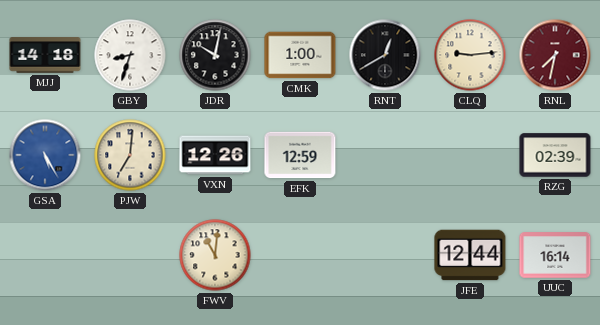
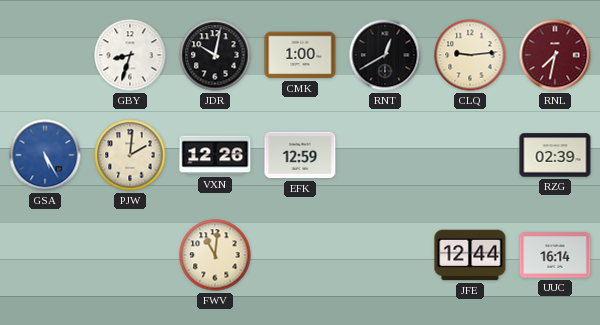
MJJ: 14:18 -> none
PJW: 7:01 -> 2:01
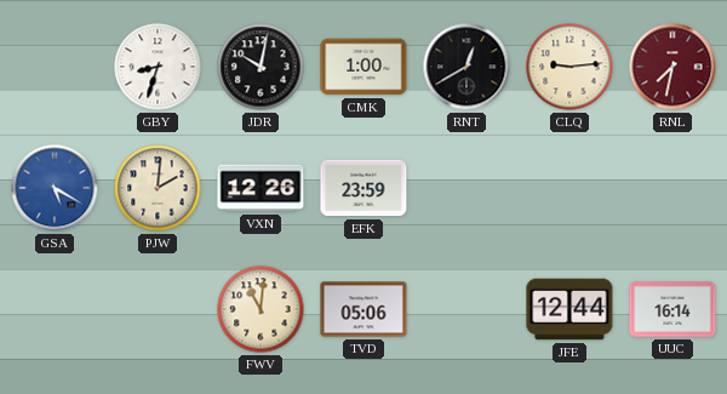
GSA: 5:25 -> 5:20
EFK: 12:59 -> 23:59
RZG: 02:39 -> none
TVD: none -> 05:06
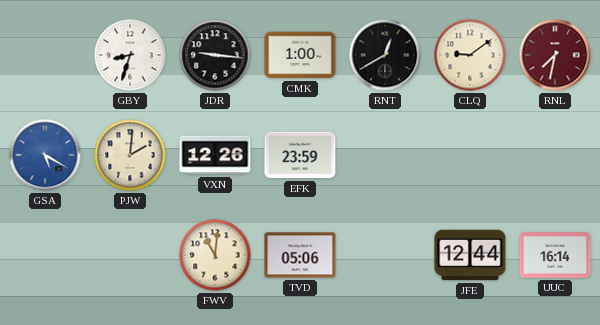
JDR: 10:02 -> 9:16
CLQ: 9:14 -> 9:09
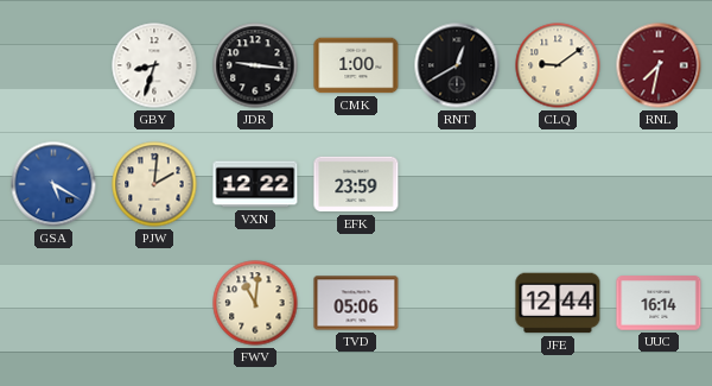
VXN: 12:26 -> 12:22
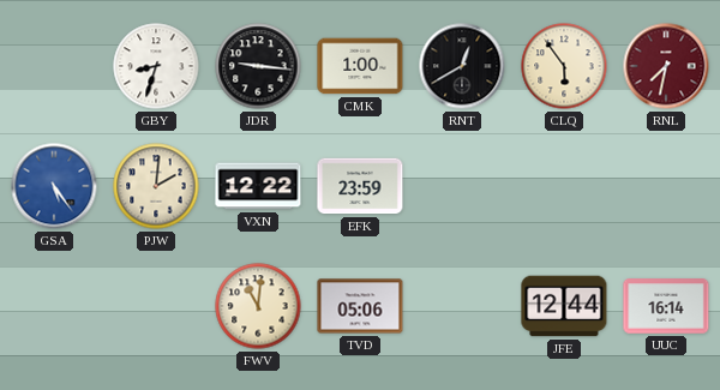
CLQ: 9:09 -> 5:54
GSA: 5:20 -> 5:24
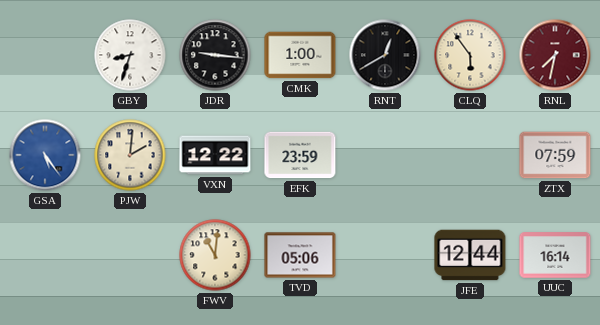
ZTX: none -> 07:59
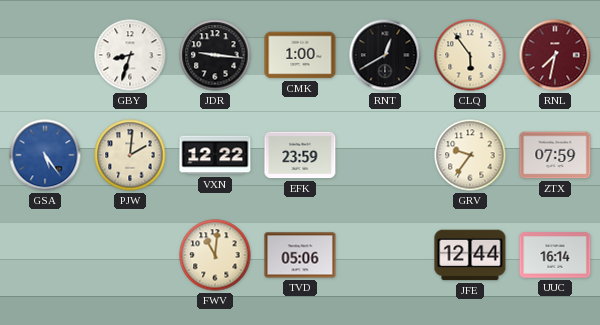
GRV: none -> 9:36
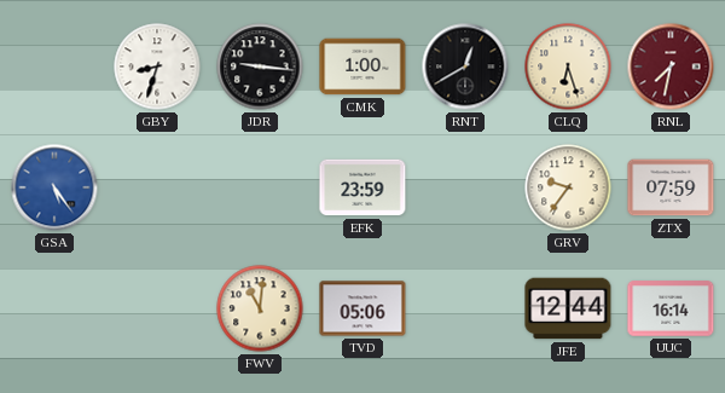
CLQ: 5:54 -> 6:27
PJW: 2:01 -> none
VXN: 12:22 -> none
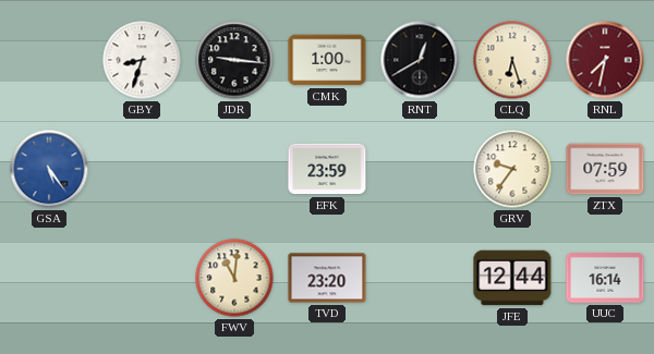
TVD: 05:06 -> 23:20
